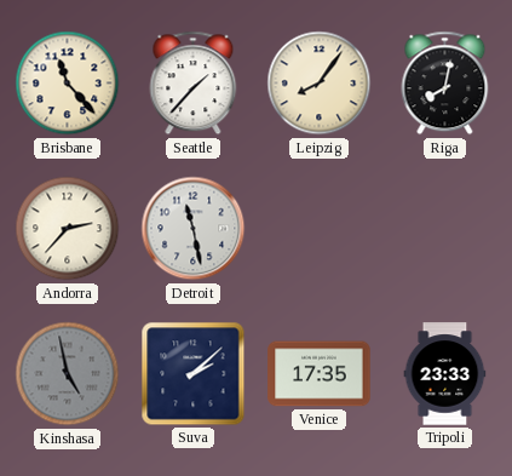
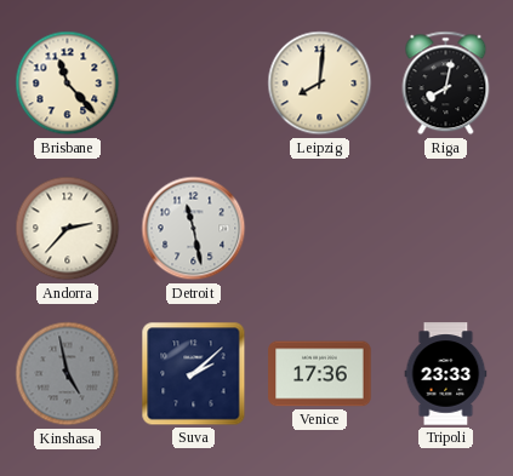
Seattle: 1:37 -> none
Leipzig: 8:06 -> 8:01
Venice: 17:35 -> 17:36
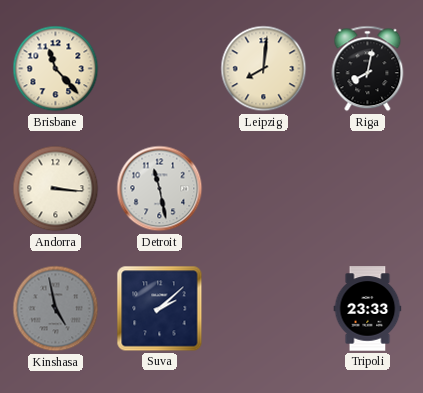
Andorra: 2:37 -> 3:16
Venice: 17:36 -> none
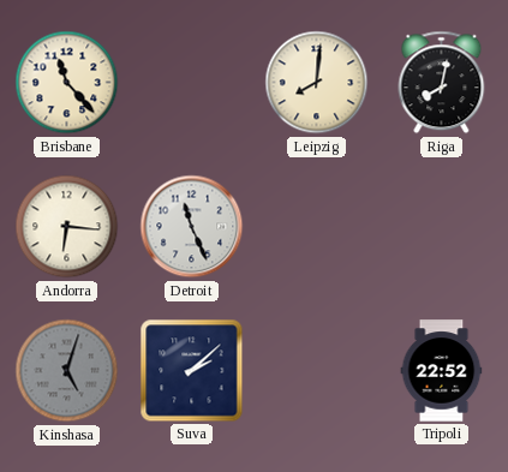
Andorra: 3:16 -> 6:16
Detroit: 11:28 -> 11:26
Kinshasa: 4:58 -> 5:03
Tripoli: 23:33 -> 22:52
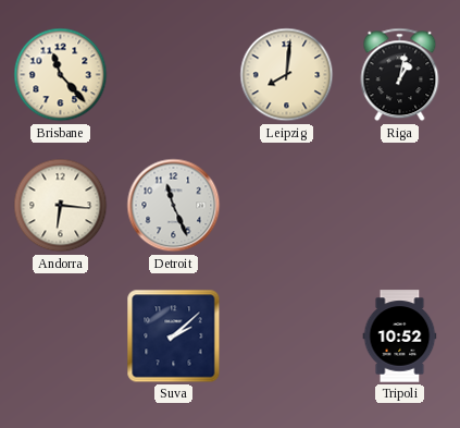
Riga: 8:02 -> 1:02
Kinshasa: 5:03 -> none
Tripoli: 22:52 -> 10:52
